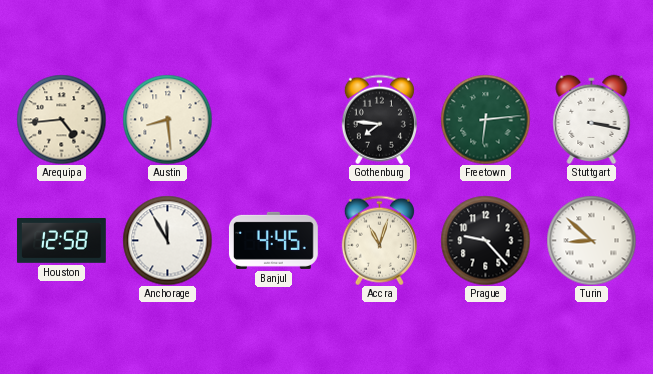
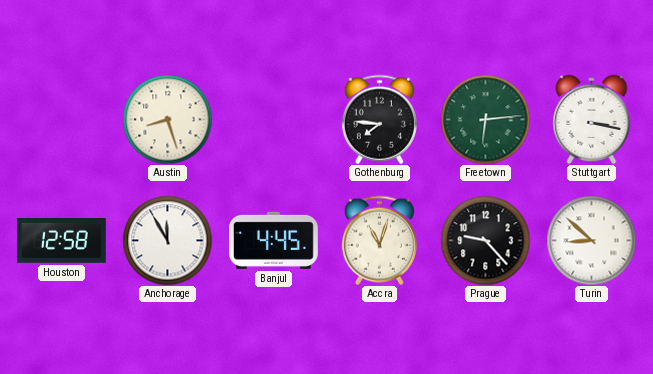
Arequipa: 4:44 -> none
Austin: 8:29 -> 8:27
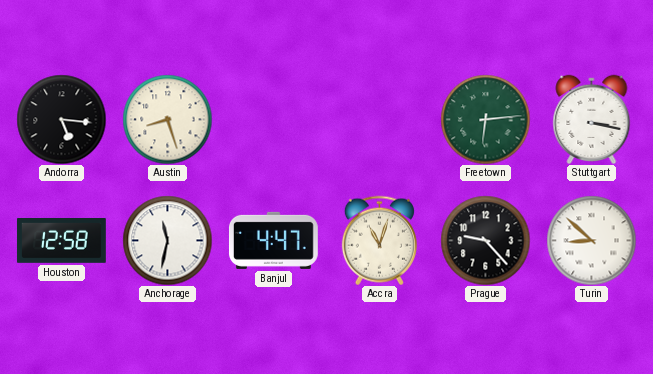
Andorra: none -> 5:16
Gothenburg: 7:46 -> none
Anchorage: 11:55 -> 11:32
Banjul: 4:45 -> 4:47
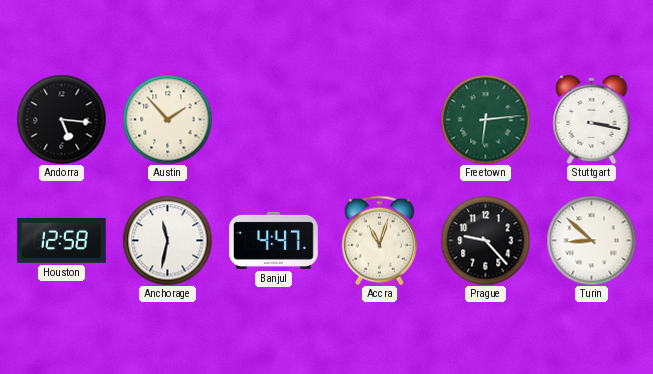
Austin: 8:27 -> 1:53
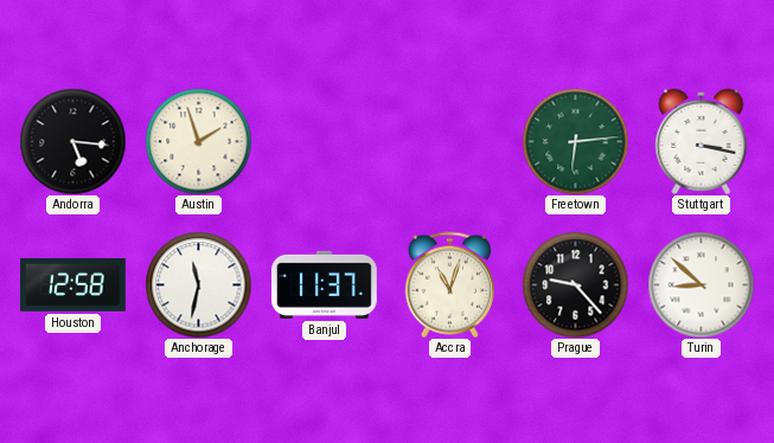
Austin: 1:53 -> 1:57
Banjul: 4:47 -> 11:37
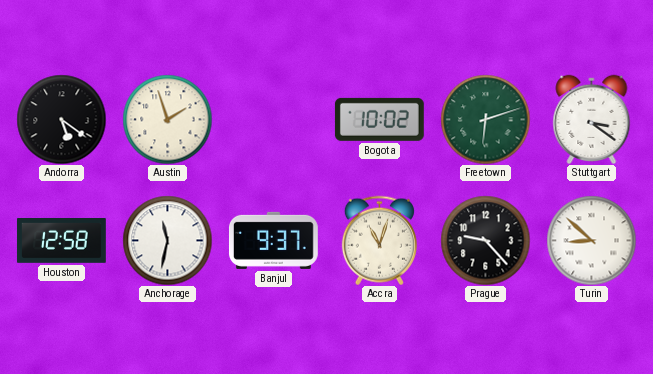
Andorra: 5:16 -> 5:21
Bogota: none -> 10:02
Freetown: 6:14 -> 6:12
Stuttgart: 3:17 -> 3:21
Banjul: 11:37 -> 9:37
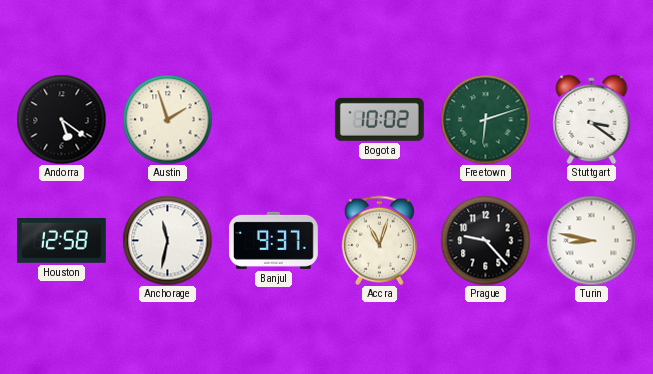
Turin: 8:52 -> 8:47
